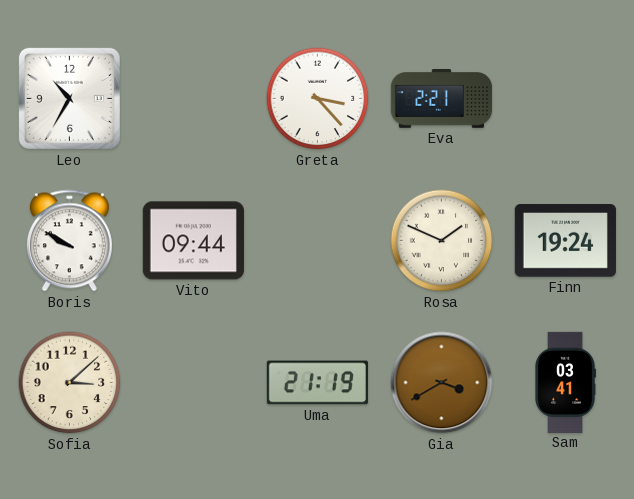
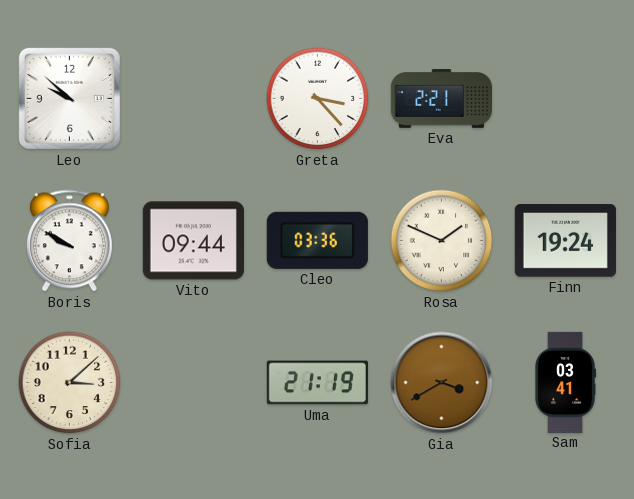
Leo: 10:35 -> 9:52
Cleo: none -> 03:36
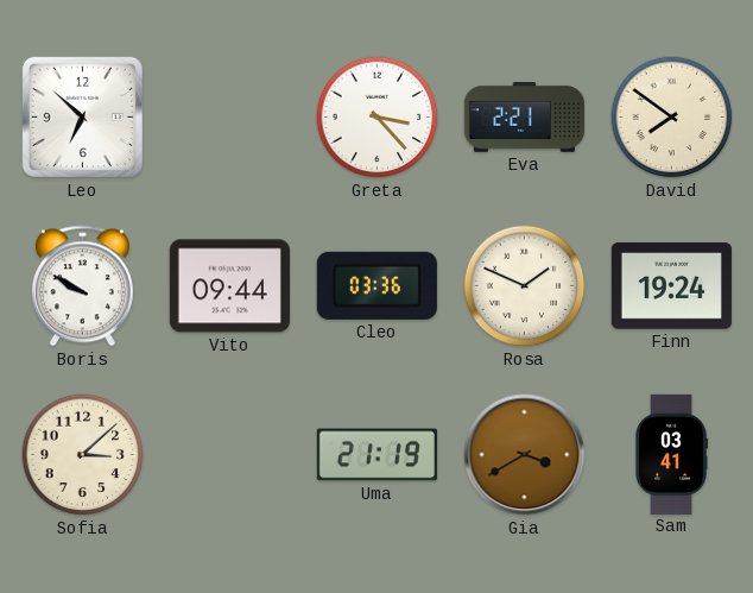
Leo: 9:52 -> 6:52
David: none -> 7:51
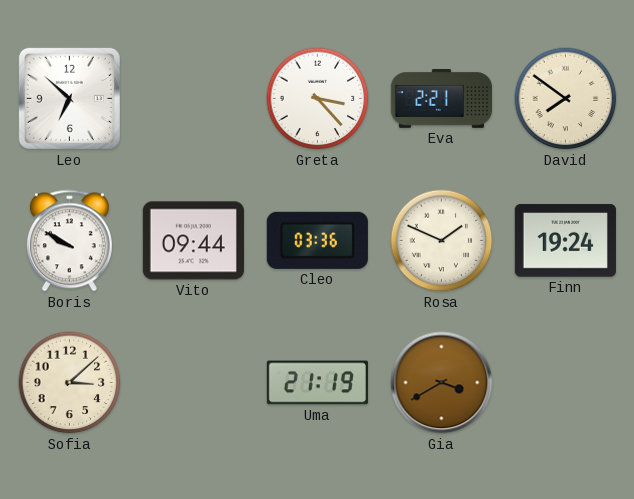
Sam: 03:41 -> none
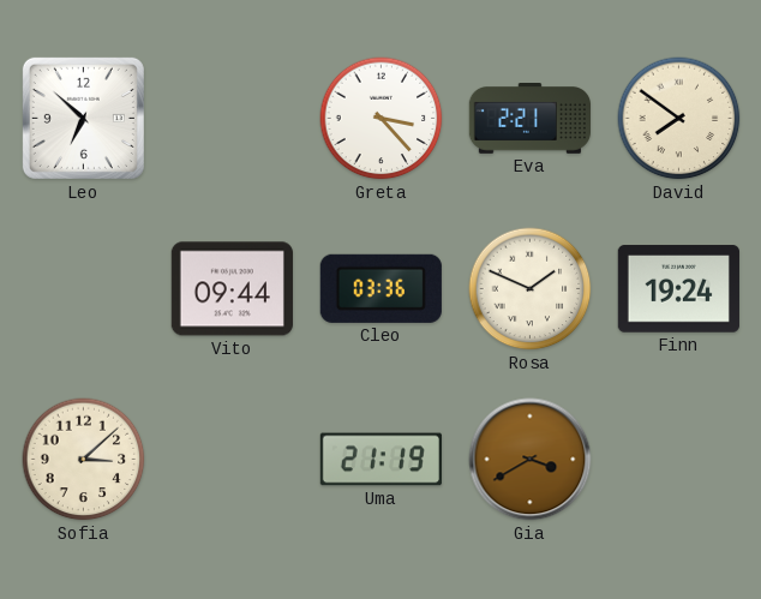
Boris: 9:50 -> none
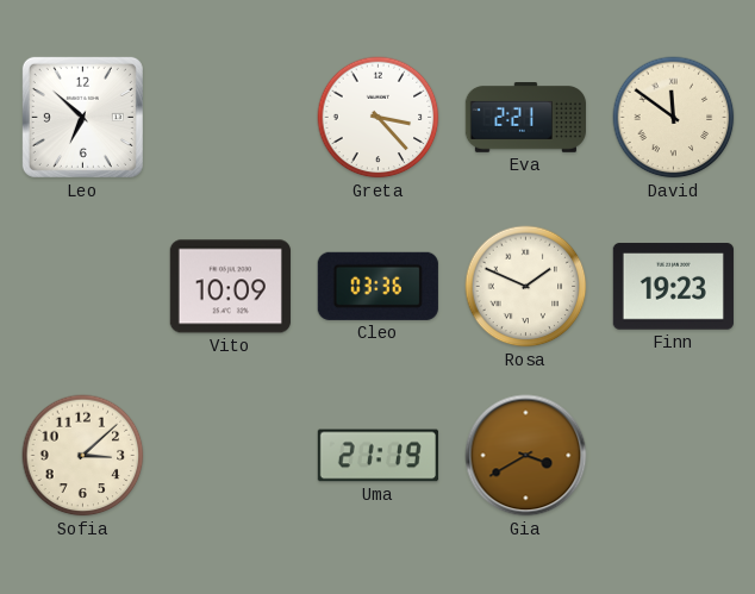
David: 7:51 -> 11:51
Vito: 09:44 -> 10:09
Finn: 19:24 -> 19:23
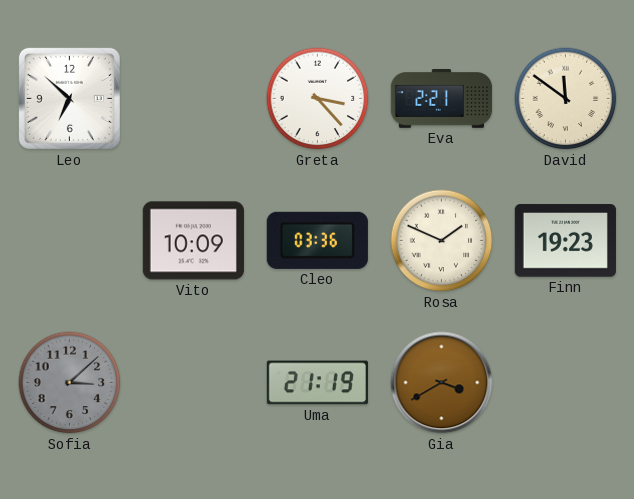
Sofia dial: cream -> grey
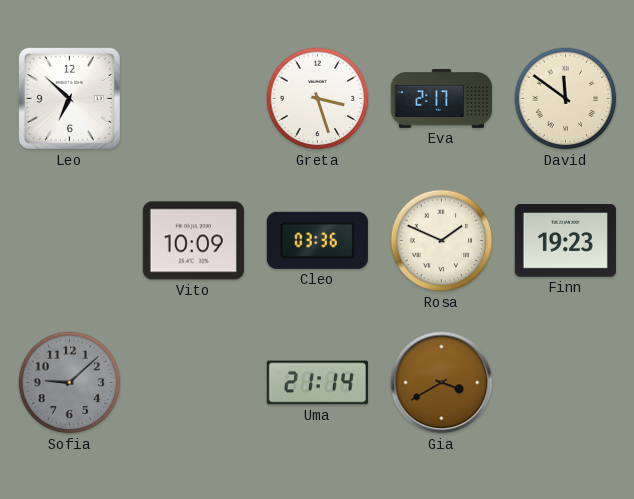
Greta: 3:23 -> 3:27
Eva: 2:21 -> 2:17
Sofia: 3:08 -> 9:08
Uma: 21:19 -> 21:14
